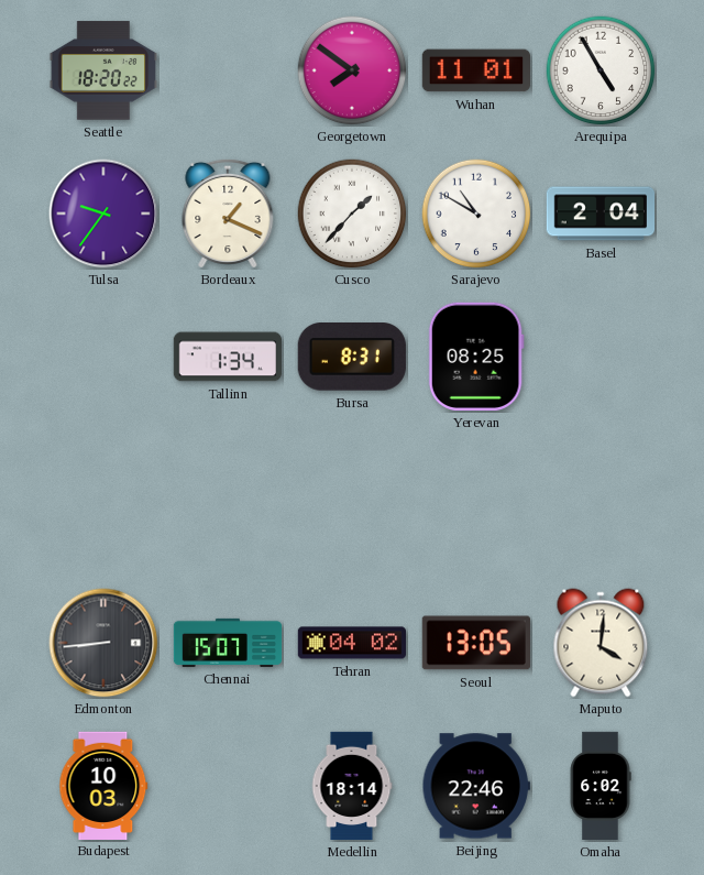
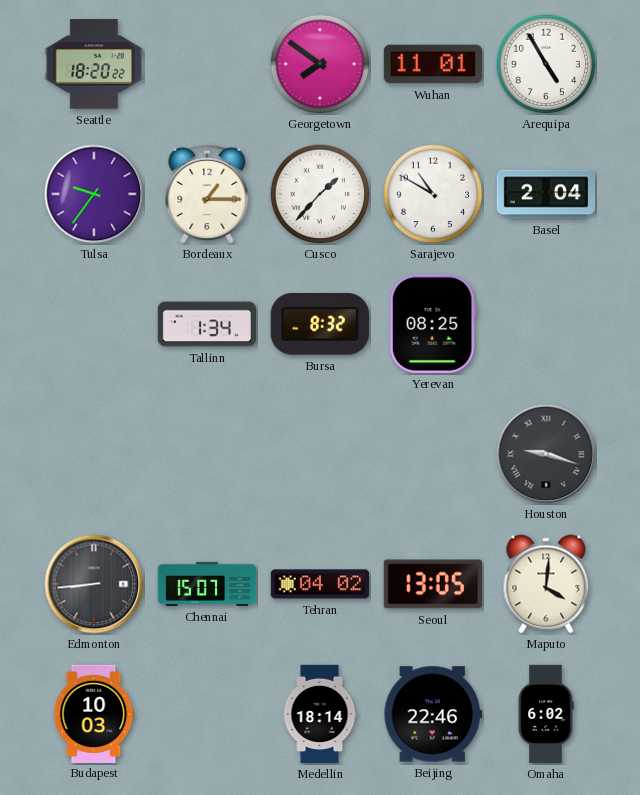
Bordeaux: 1:19 -> 1:15
Bursa: 8:31 -> 8:32
Houston: none -> 9:18
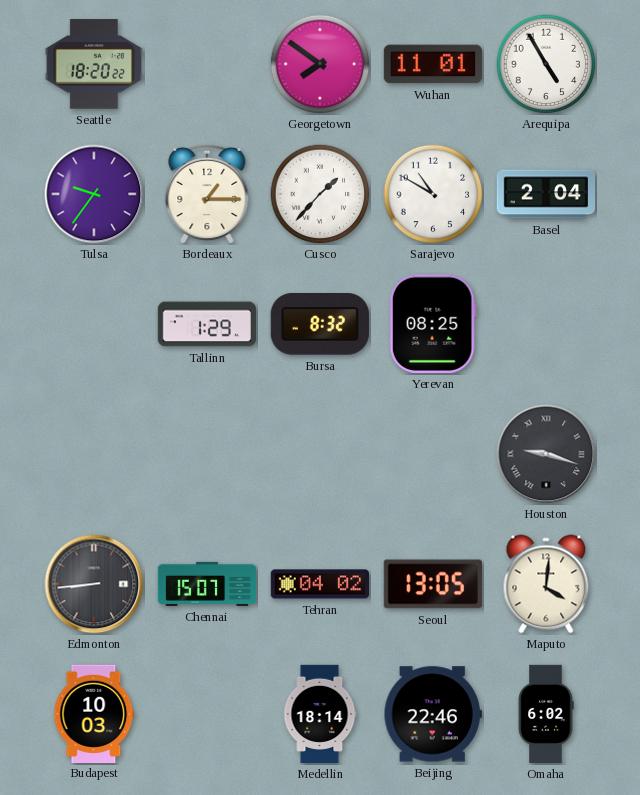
Tallinn: 1:34 -> 1:29
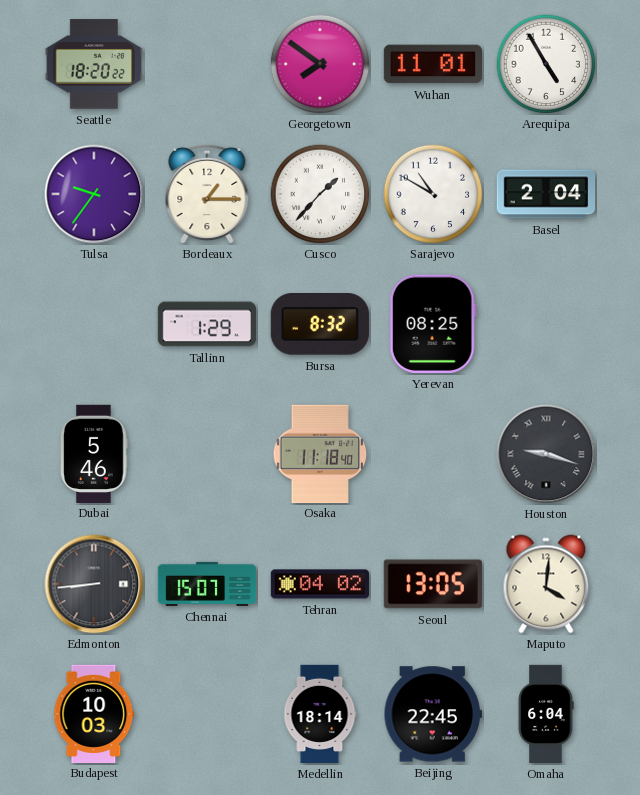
Dubai: none -> 5:46
Osaka: none -> 11:18
Beijing: 22:46 -> 22:45
Omaha: 6:02 -> 6:04
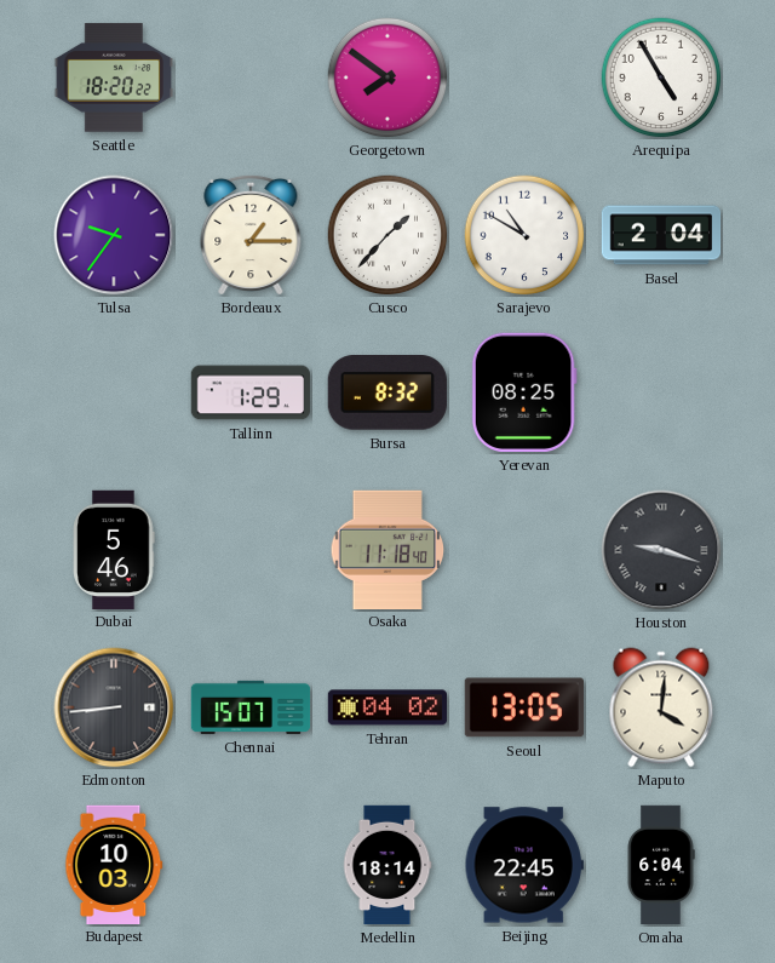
Wuhan: 11:01 -> none
